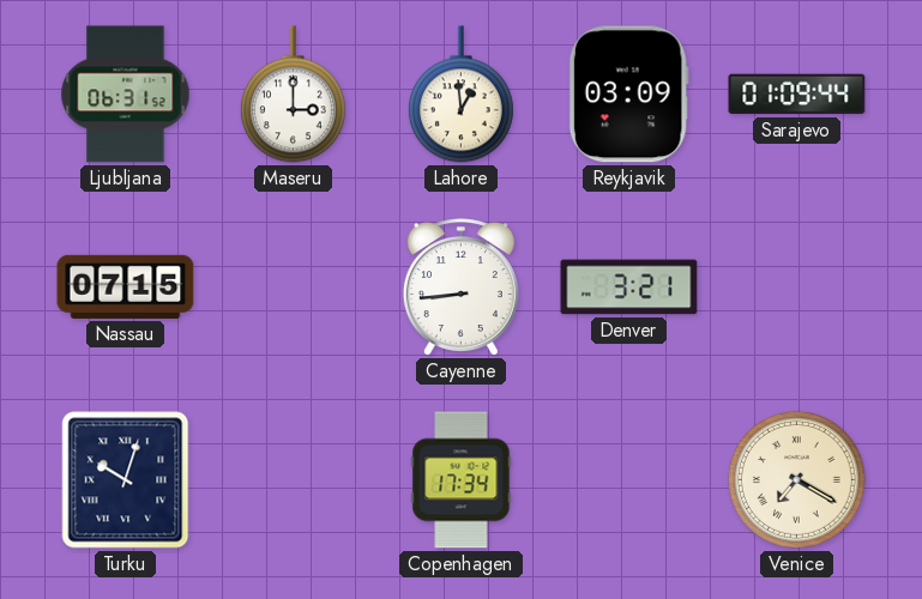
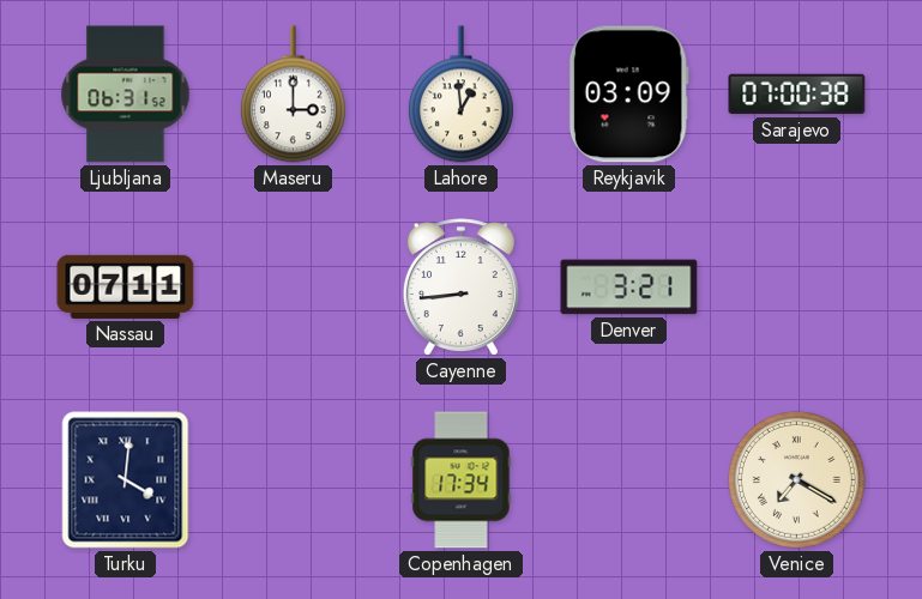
Sarajevo: 01:09 -> 07:00
Nassau: 07:15 -> 07:11
Turku: 10:03 -> 4:01
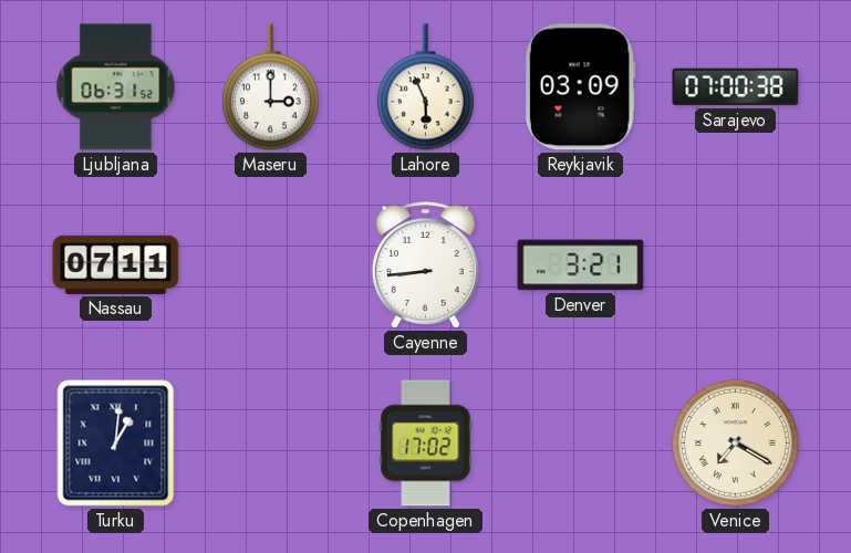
Lahore: 12:59 -> 5:56
Turku: 4:01 -> 1:01
Copenhagen: 17:34 -> 17:02
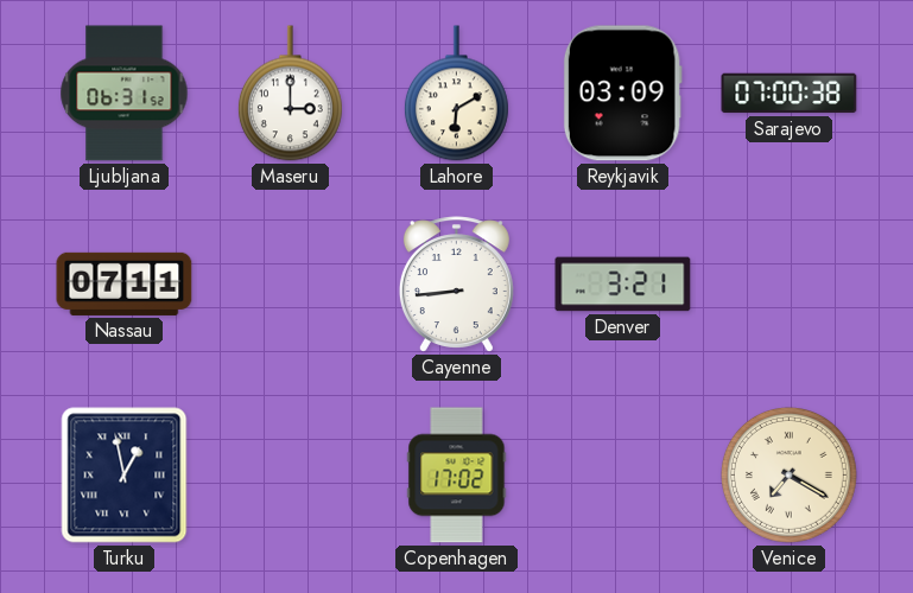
Lahore: 5:56 -> 6:10
Turku: 1:01 -> 12:58
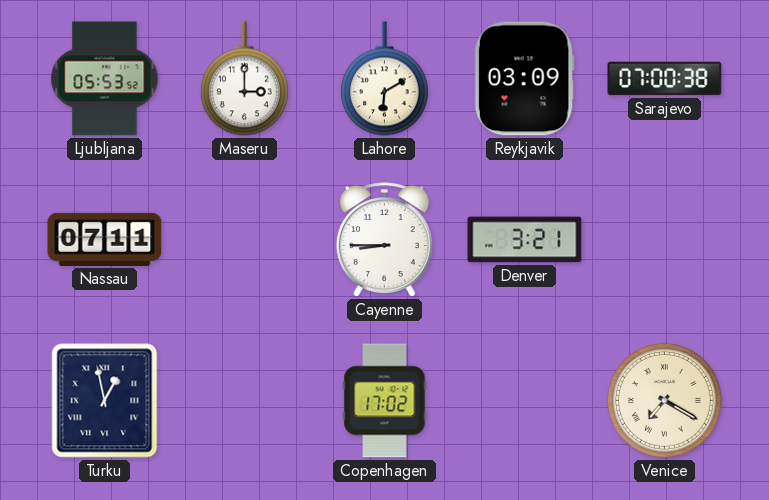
Ljubljana: 06:31 -> 05:53
Cayenne: 8:44 -> 8:45
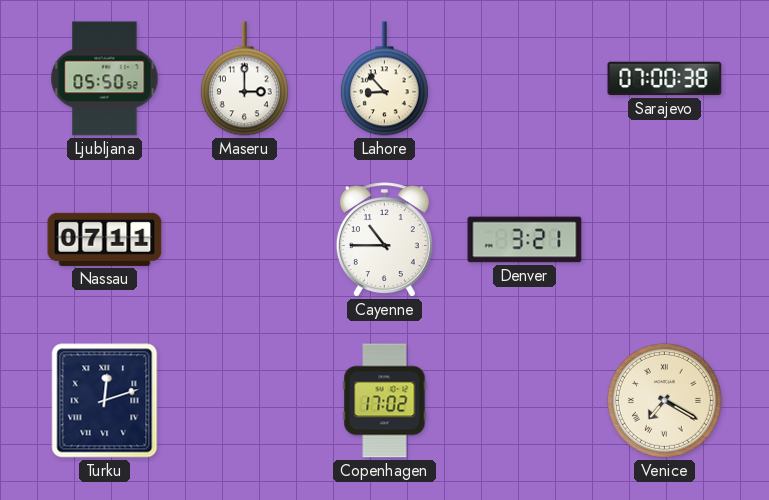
Ljubljana: 05:53 -> 05:50
Lahore: 6:10 -> 8:53
Reykjavik: 03:09 -> none
Cayenne: 8:45 -> 10:45
Turku: 12:58 -> 12:12
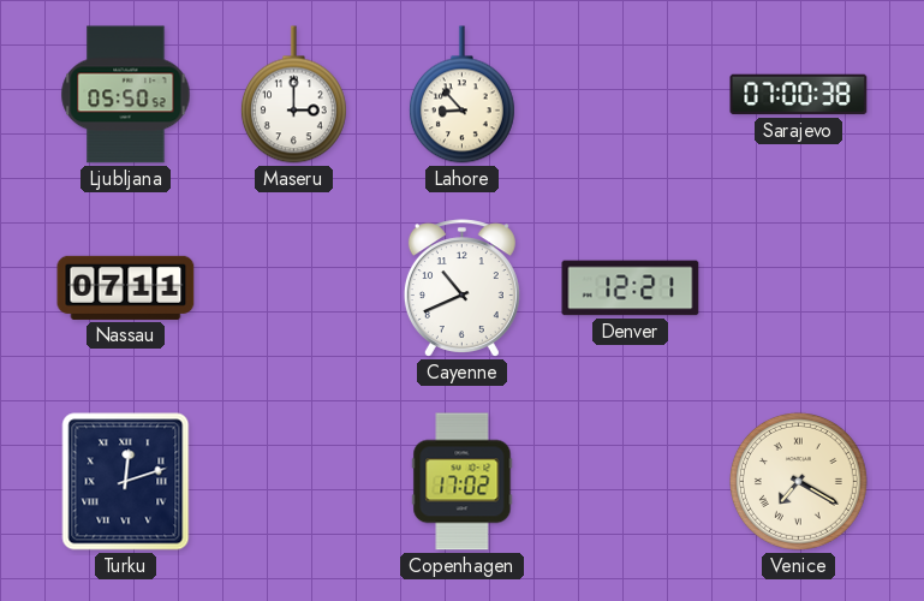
Cayenne: 10:45 -> 10:41
Denver: 3:21 -> 12:21
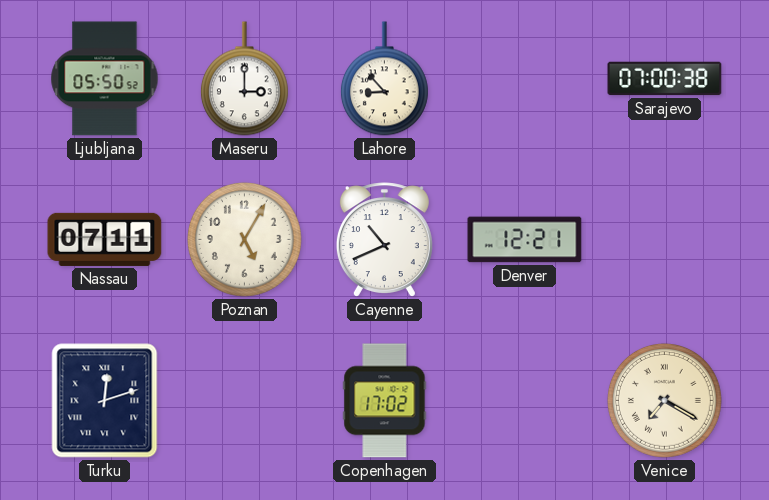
Poznan: none -> 5:05
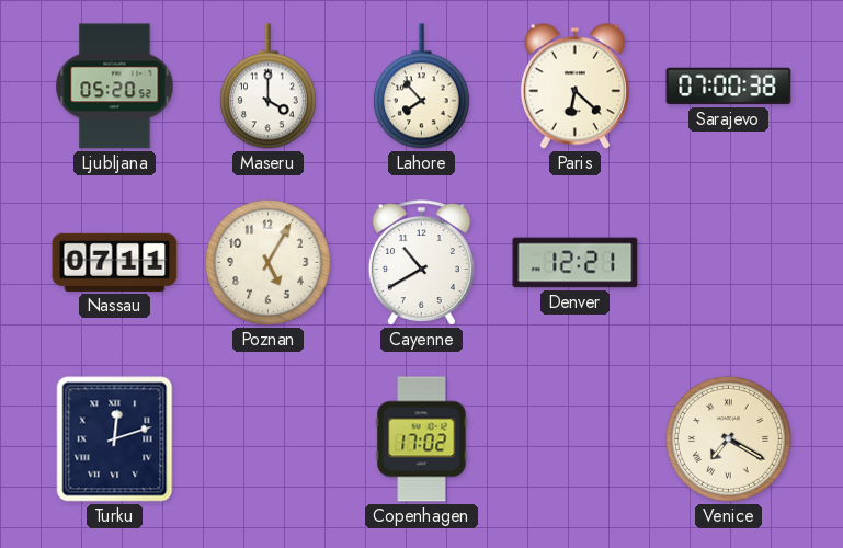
Ljubljana: 05:50 -> 05:20
Maseru: 3:00 -> 4:00
Lahore: 8:53 -> 7:53
Paris: none -> 6:22
Cayenne: 10:41 -> 10:40
